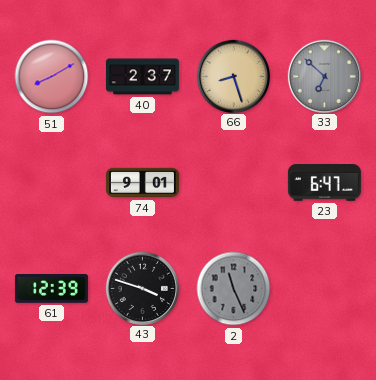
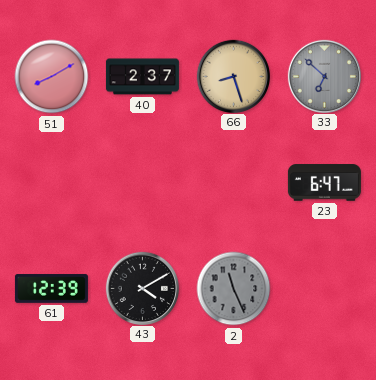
74: 9:01 -> none
43: 3:48 -> 4:10
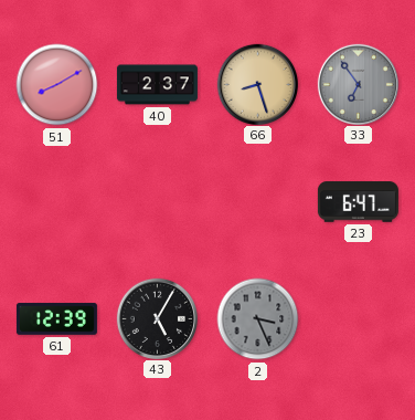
33: 6:52 -> 6:54
43: 4:10 -> 5:05
2: 11:26 -> 3:26
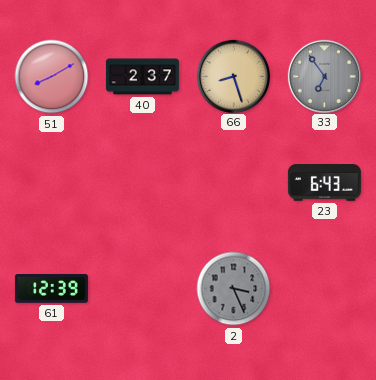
23: 6:47 -> 6:43
43: 5:05 -> none
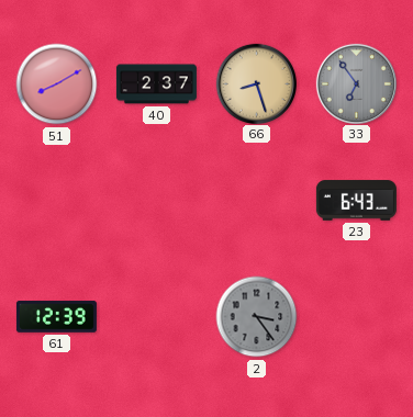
2: 3:26 -> 3:24
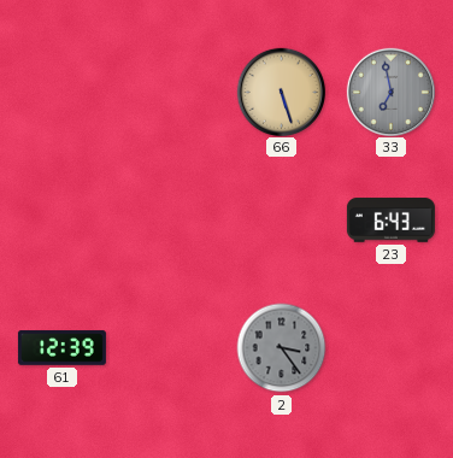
51: 8:10 -> none
40: 2:37 -> none
66: 8:27 -> 5:27
33: 6:54 -> 6:58
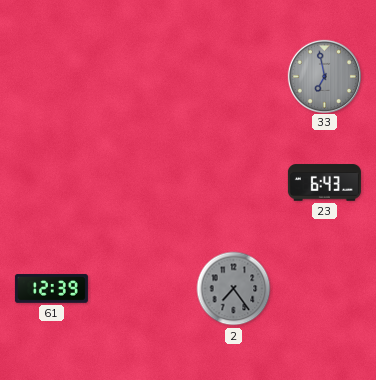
66: 5:27 -> none
2: 3:24 -> 7:24
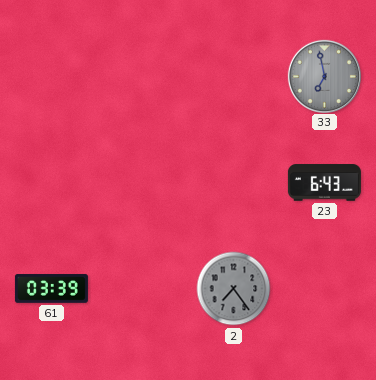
61: 12:39 -> 03:39
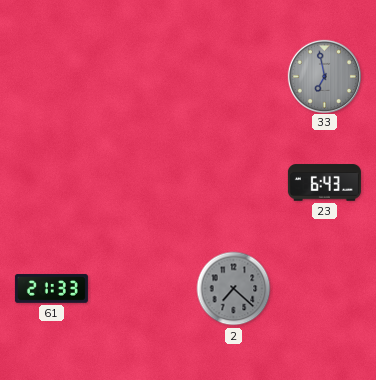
61: 03:39 -> 21:33
2: 7:24 -> 7:22
